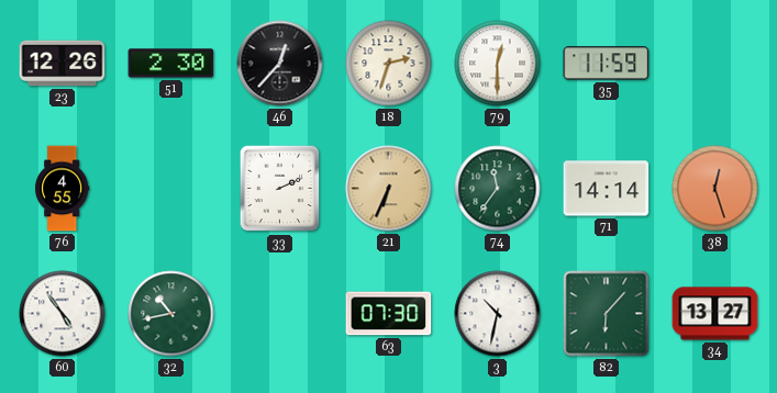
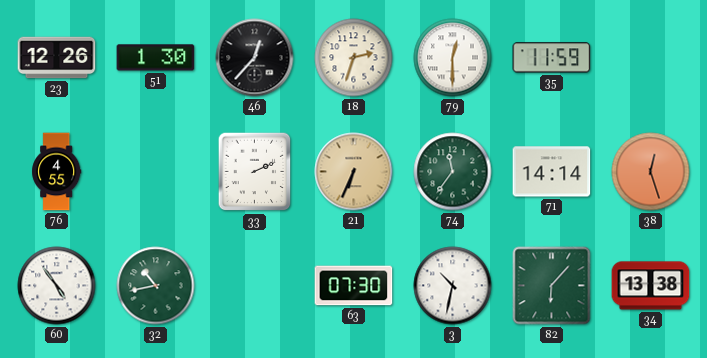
51: 2:30 -> 1:30
34: 13:27 -> 13:38
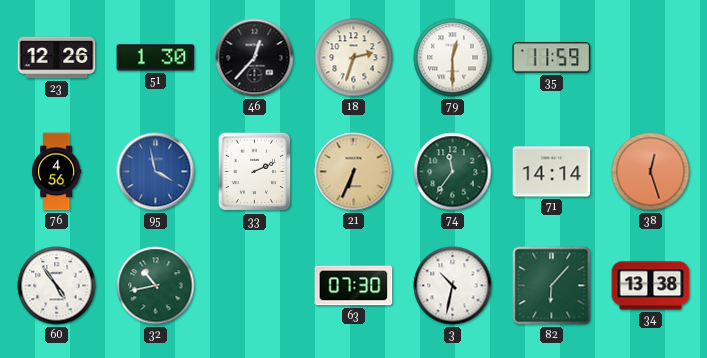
76: 4:55 -> 4:56
95: none -> 3:58
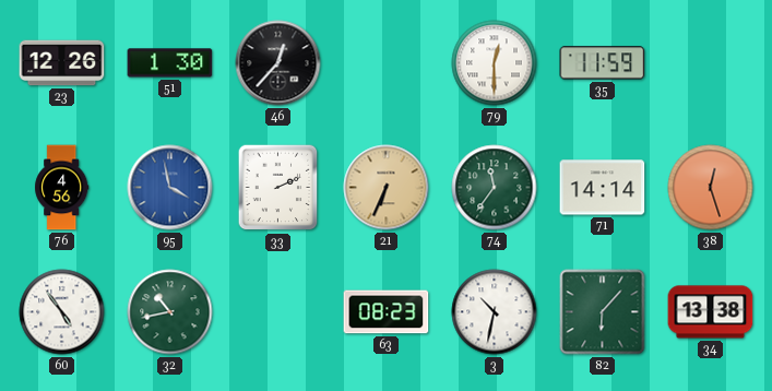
18: 2:33 -> none
63: 07:30 -> 08:23
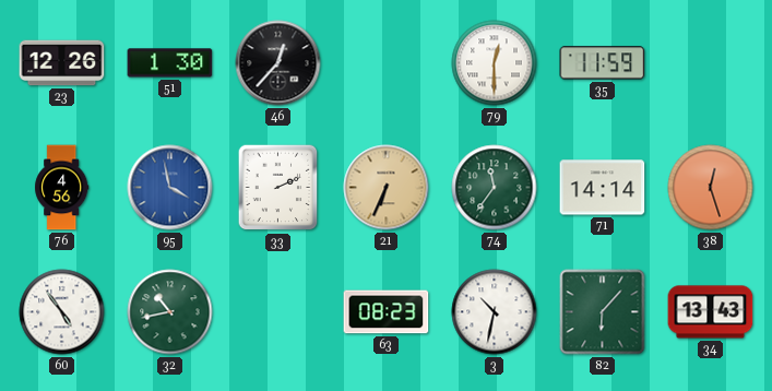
34: 13:38 -> 13:43
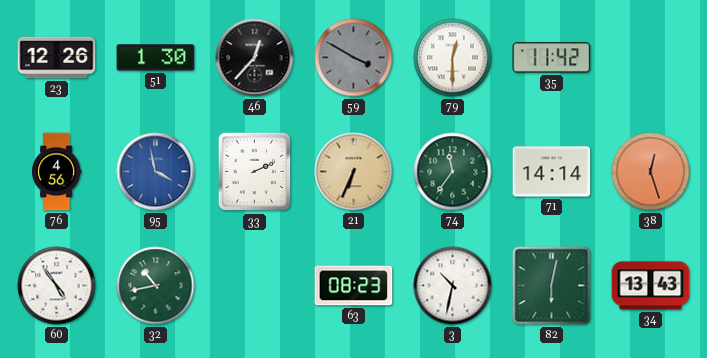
59: none -> 3:50
35: 11:59 -> 11:42
82: 6:07 -> 6:02
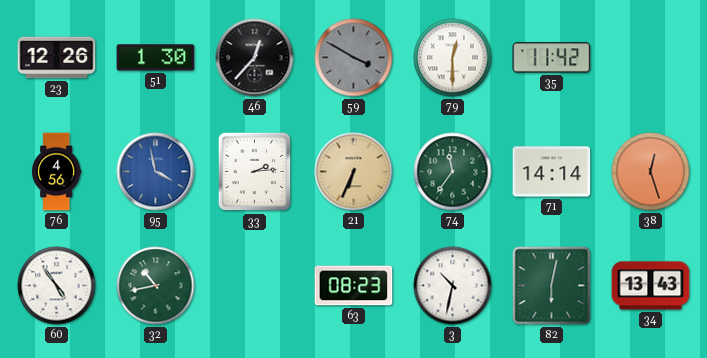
33: 2:11 -> 2:14
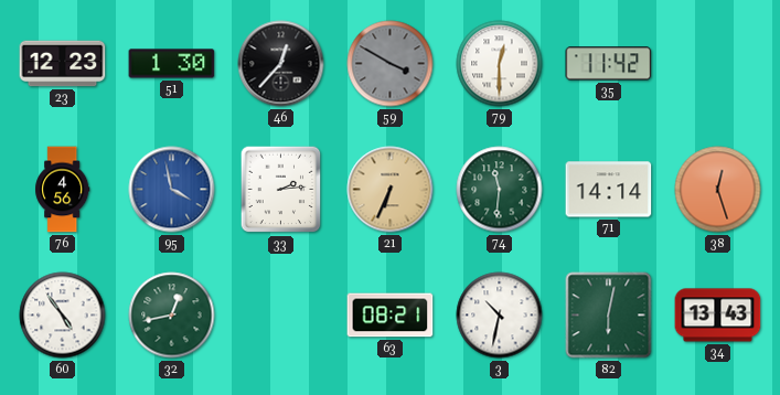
23: 12:26 -> 12:23
74: 11:36 -> 11:31
32: 10:43 -> 12:43
63: 08:23 -> 08:21
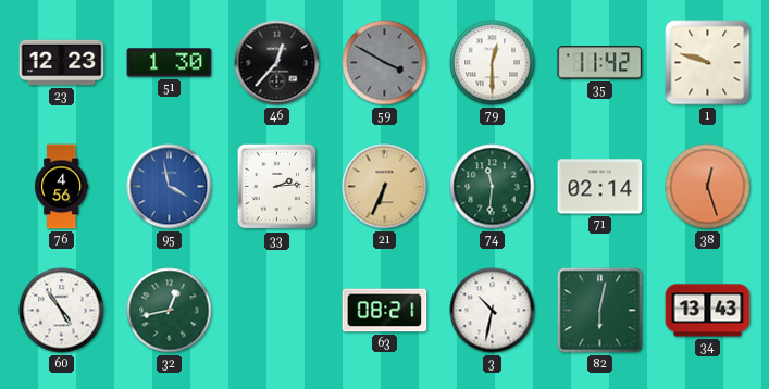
1: none -> 9:48
71: 14:14 -> 02:14
